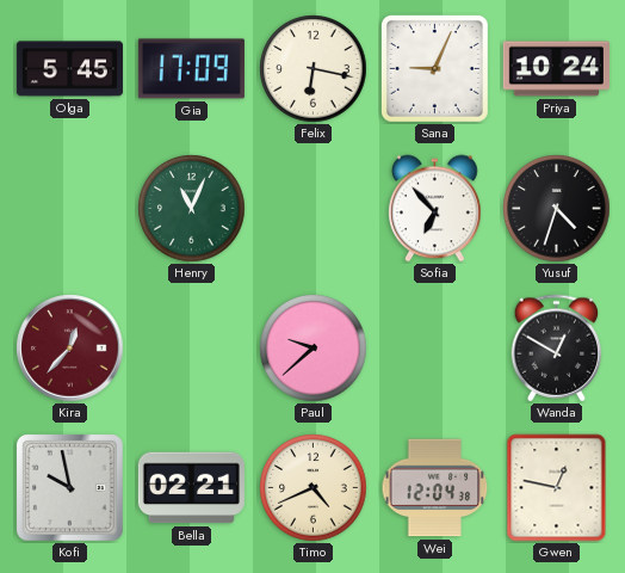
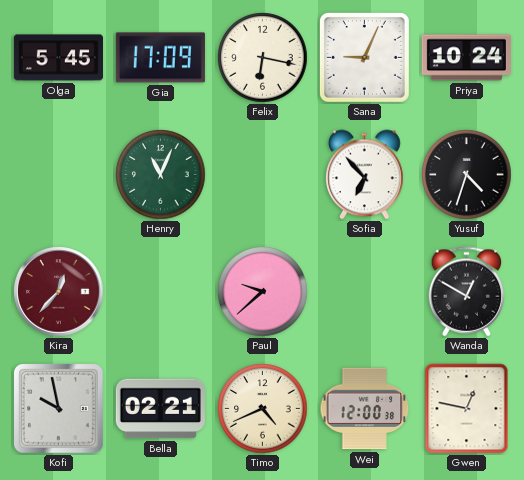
Wei: 12:04 -> 12:00
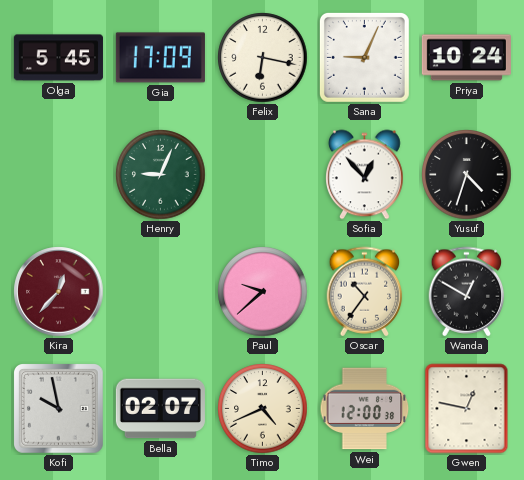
Henry: 11:04 -> 9:04
Sofia: 6:53 -> 12:53
Oscar: none -> 10:36
Bella: 02:21 -> 02:07
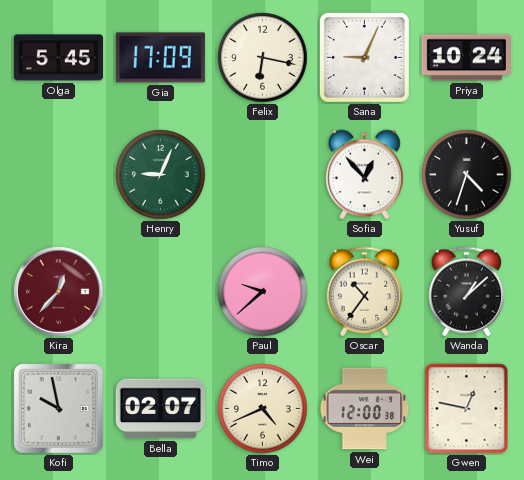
Wanda: 12:50 -> 1:08
